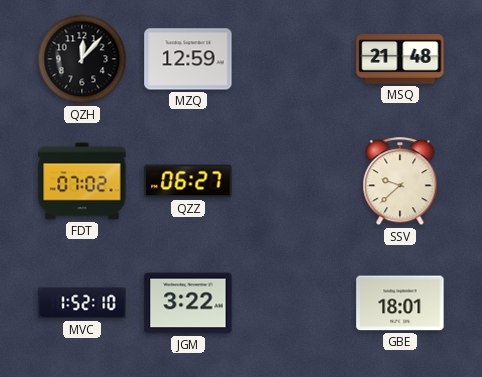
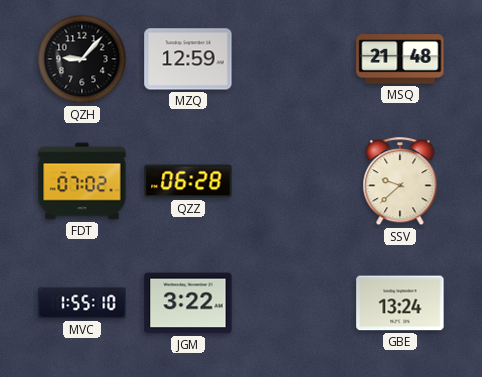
QZH: 12:07 -> 9:07
QZZ: 06:27 -> 06:28
MVC: 1:52 -> 1:55
GBE: 18:01 -> 13:24
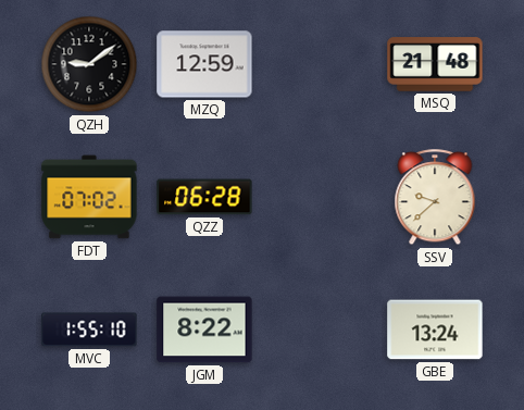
QZH: 9:07 -> 9:09
JGM: 3:22 -> 8:22
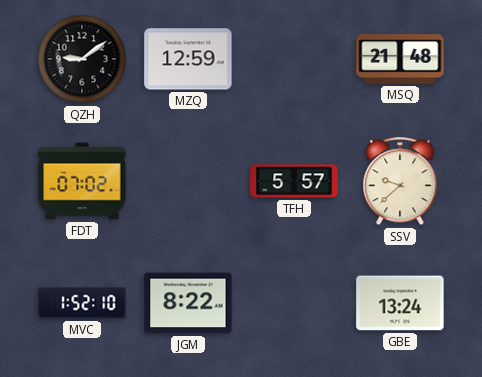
QZZ: 06:28 -> none
TFH: none -> 5:57
MVC: 1:55 -> 1:52
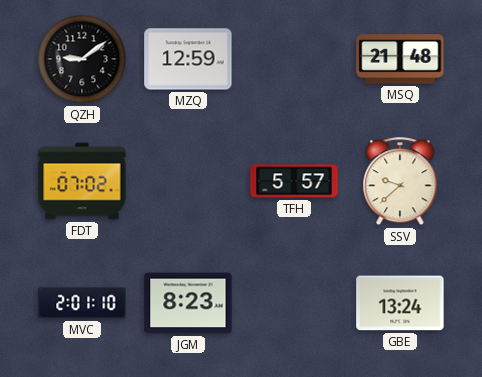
MVC: 1:52 -> 2:01
JGM: 8:22 -> 8:23
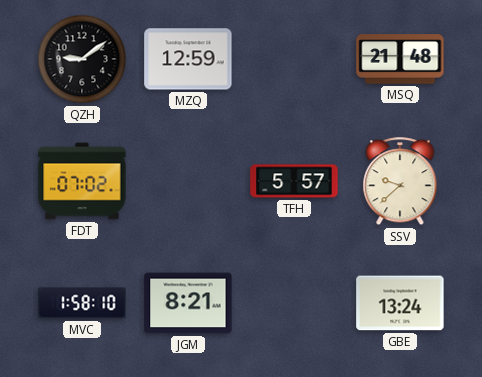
MVC: 2:01 -> 1:58
JGM: 8:23 -> 8:21
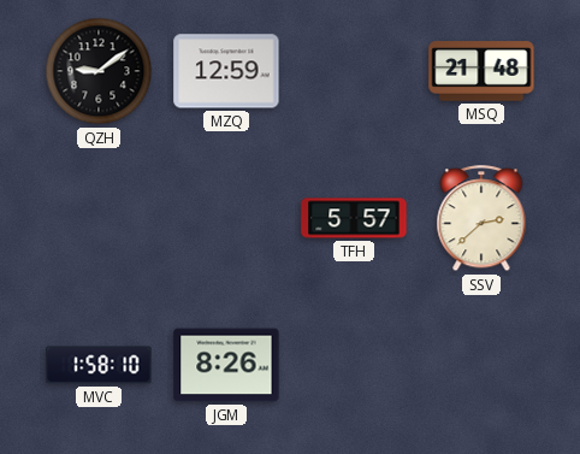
FDT: 07:02 -> none
SSV: 9:38 -> 2:38
JGM: 8:21 -> 8:26
GBE: 13:24 -> none
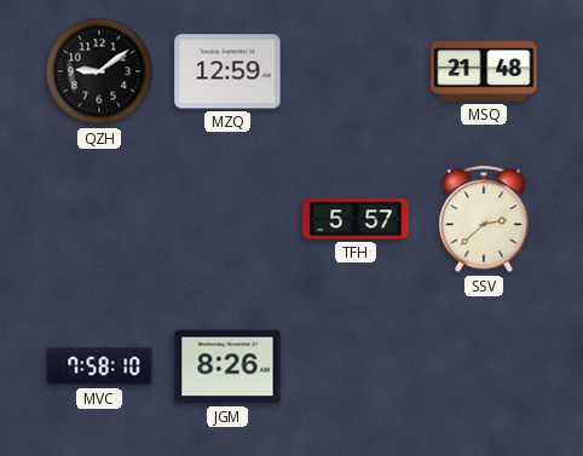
MVC: 1:58 -> 7:58
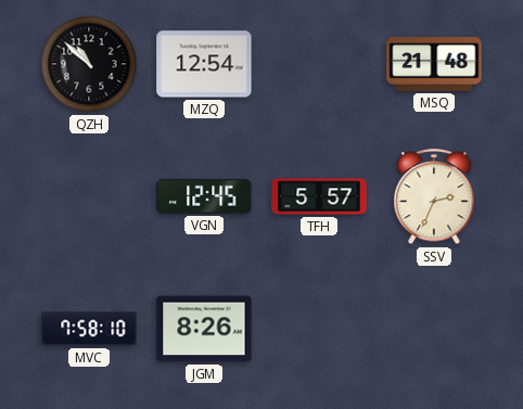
QZH: 9:09 -> 10:52
MZQ: 12:59 -> 12:54
VGN: none -> 12:45
SSV: 2:38 -> 2:34
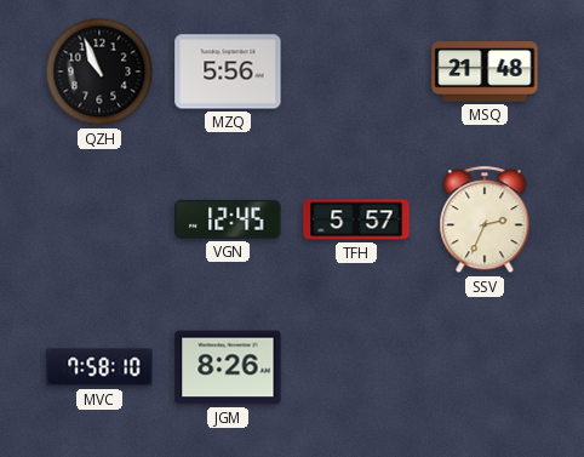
QZH: 10:52 -> 10:56
MZQ: 12:54 -> 5:56
